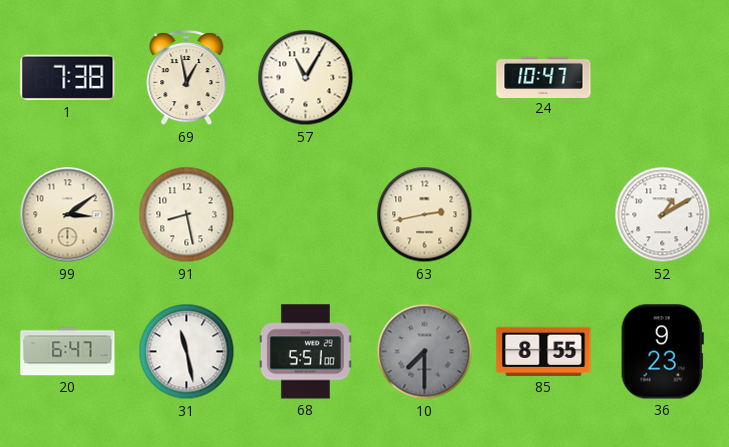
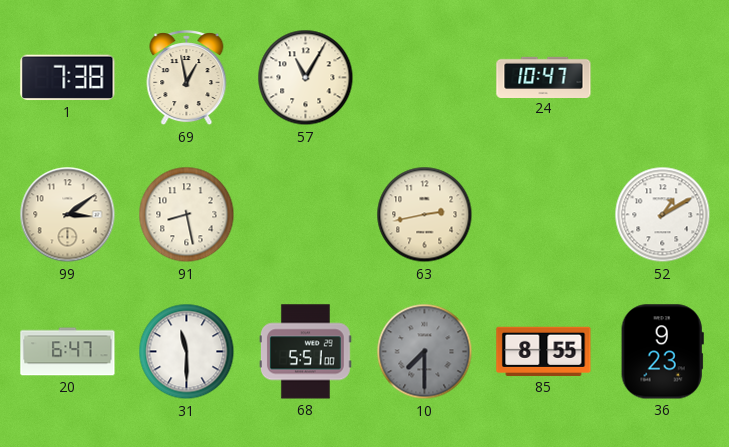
31: 11:28 -> 11:30
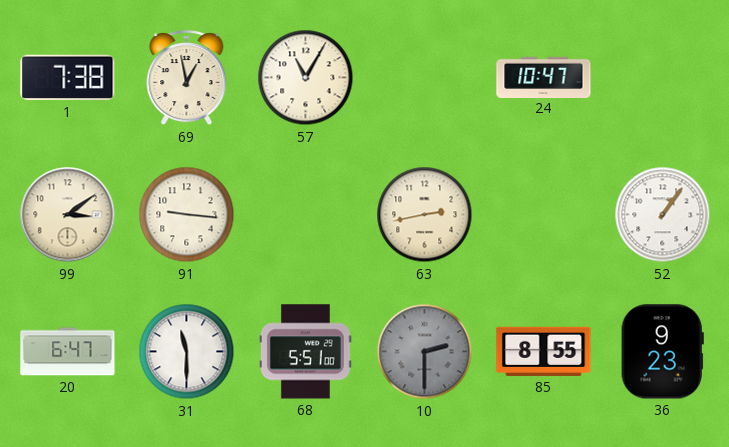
91: 8:28 -> 9:16
52: 1:10 -> 1:06
10: 7:30 -> 2:30
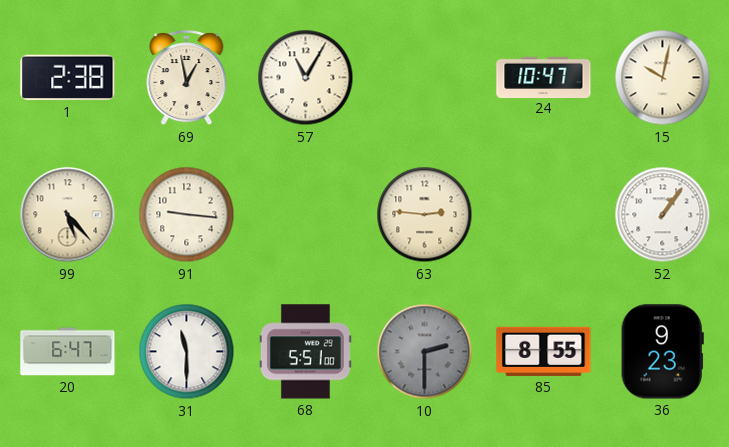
1: 7:38 -> 2:38
15: none -> 10:02
99: 3:09 -> 5:23
63: 2:43 -> 2:46
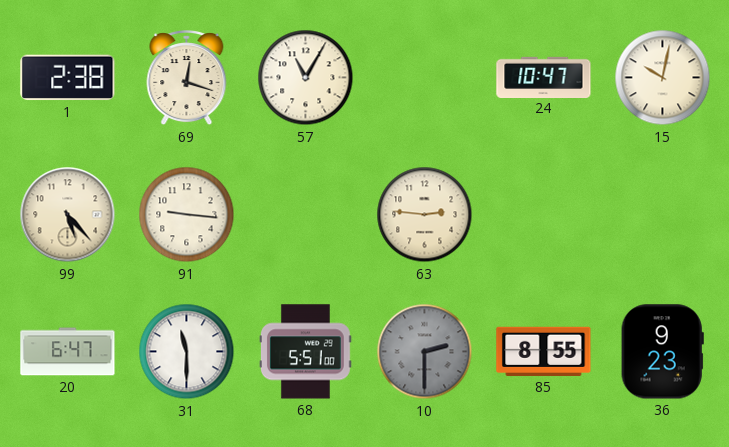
69: 12:58 -> 12:18
52: 1:06 -> none
